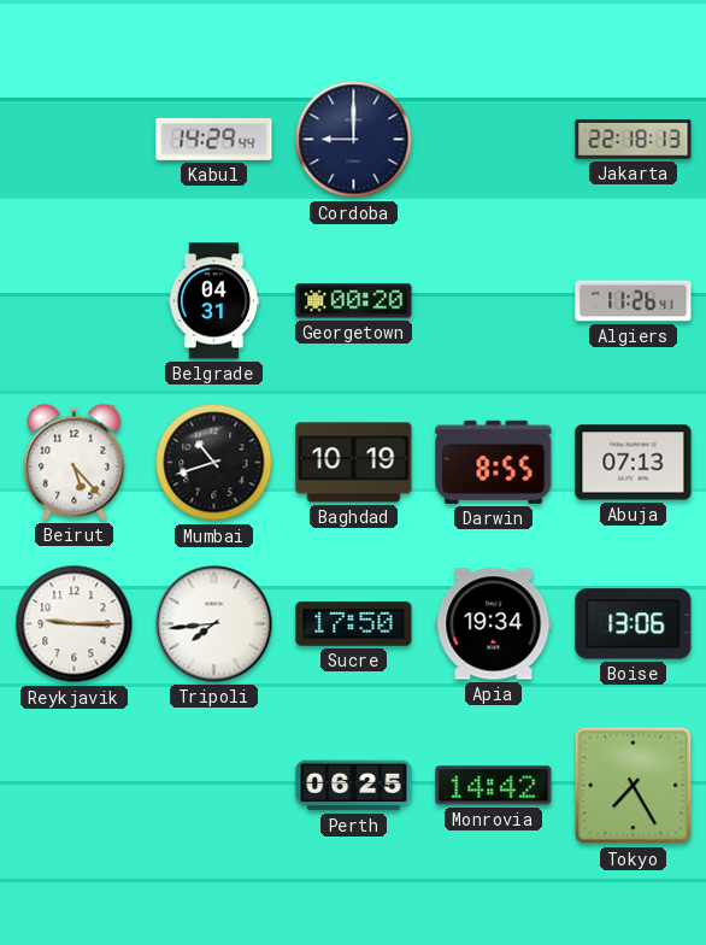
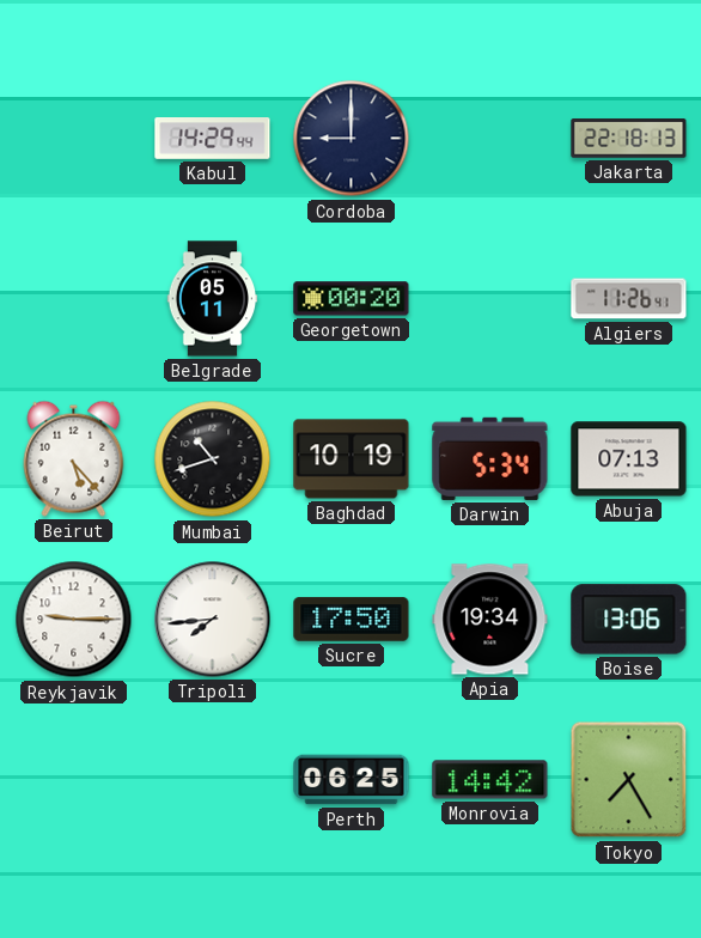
Belgrade: 04:31 -> 05:11
Darwin: 8:55 -> 5:34
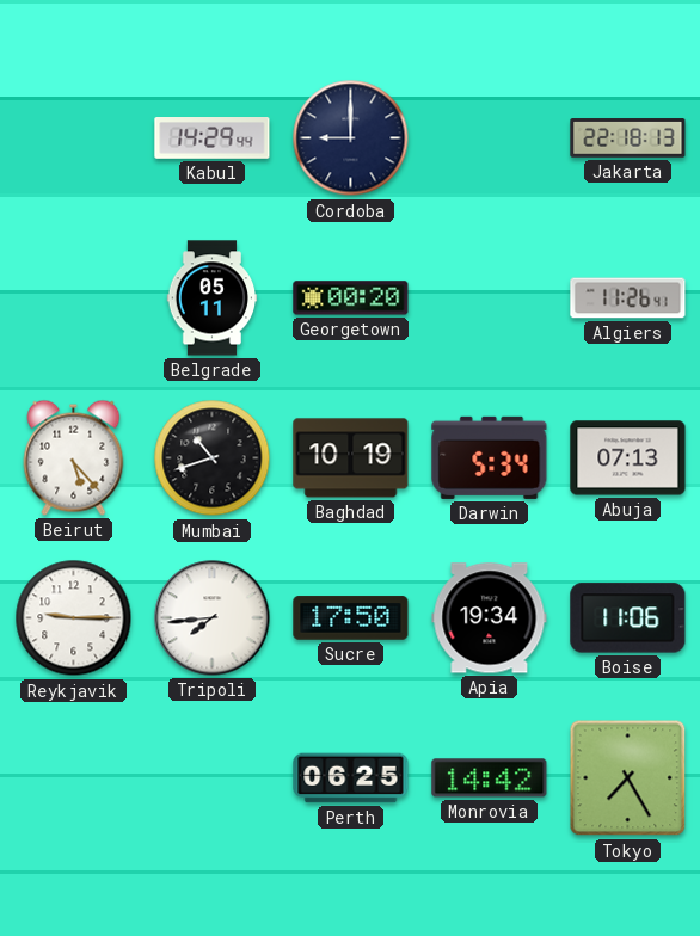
Boise: 13:06 -> 11:06
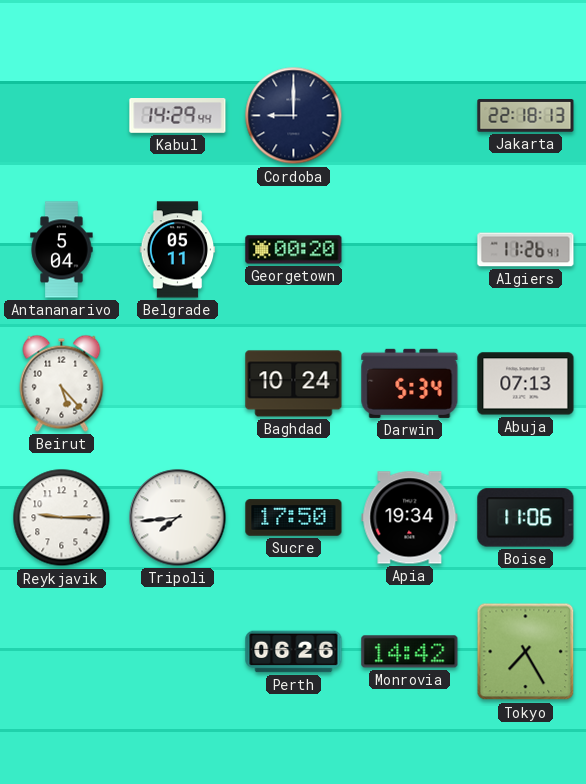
Antananarivo: none -> 5:04
Mumbai: 10:42 -> none
Baghdad: 10:19 -> 10:24
Perth: 06:25 -> 06:26
